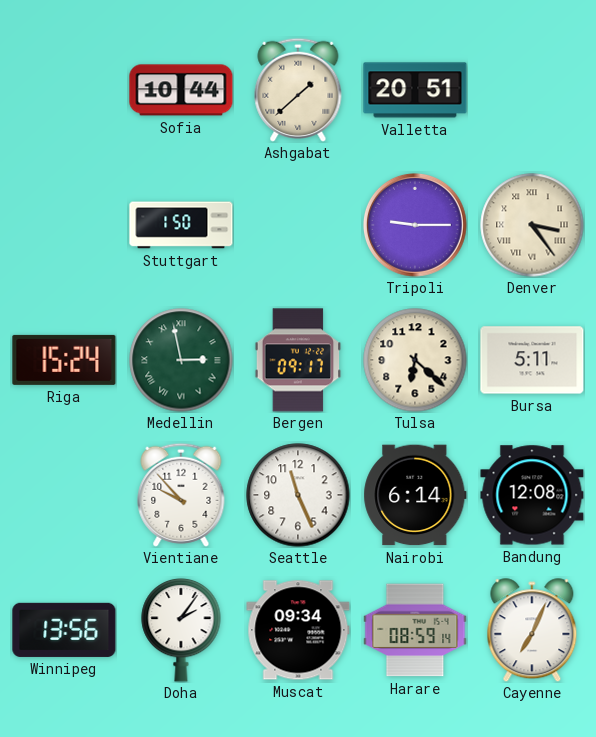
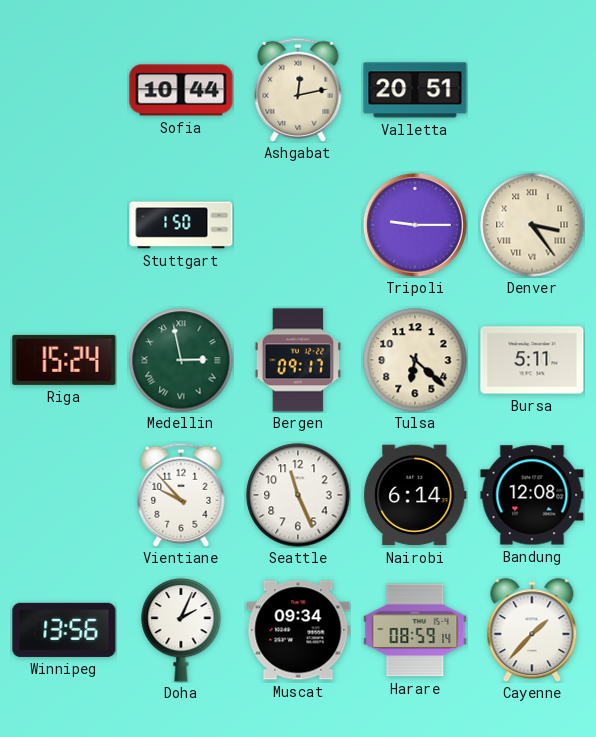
Ashgabat: 1:38 -> 12:13
Doha: 2:06 -> 2:04
Cayenne: 7:04 -> 1:37
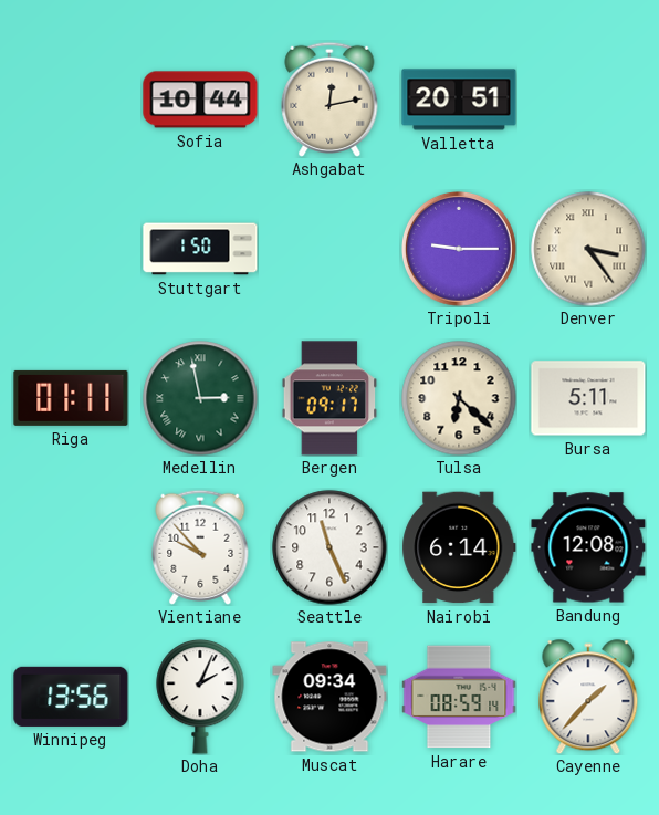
Riga: 15:24 -> 01:11
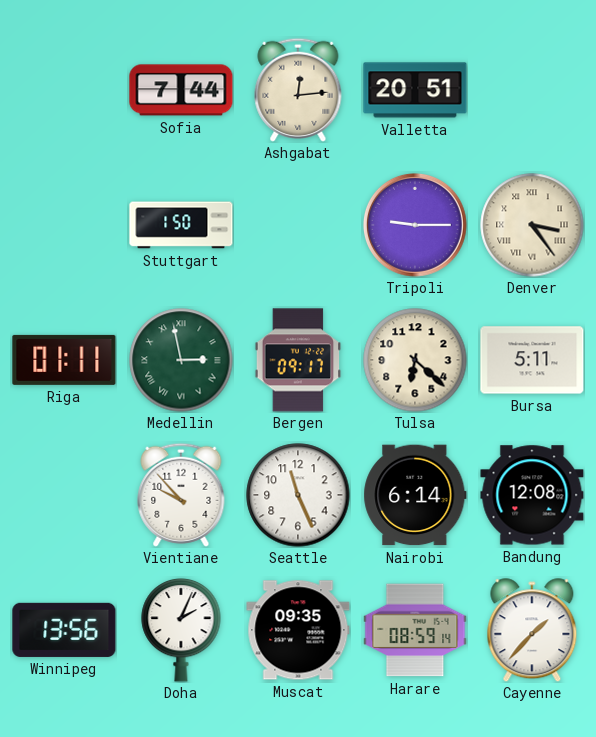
Sofia: 10:44 -> 7:44
Ashgabat: 12:13 -> 12:14
Muscat: 09:34 -> 09:35
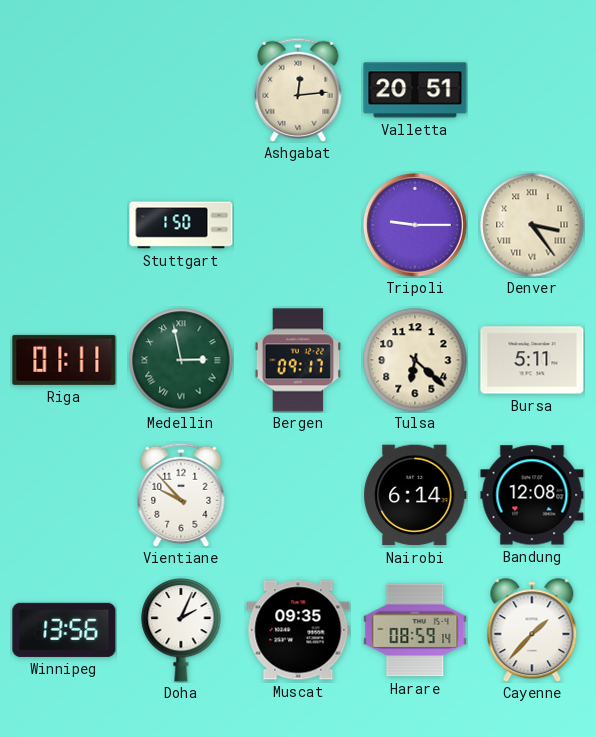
Sofia: 7:44 -> none
Seattle: 11:26 -> none
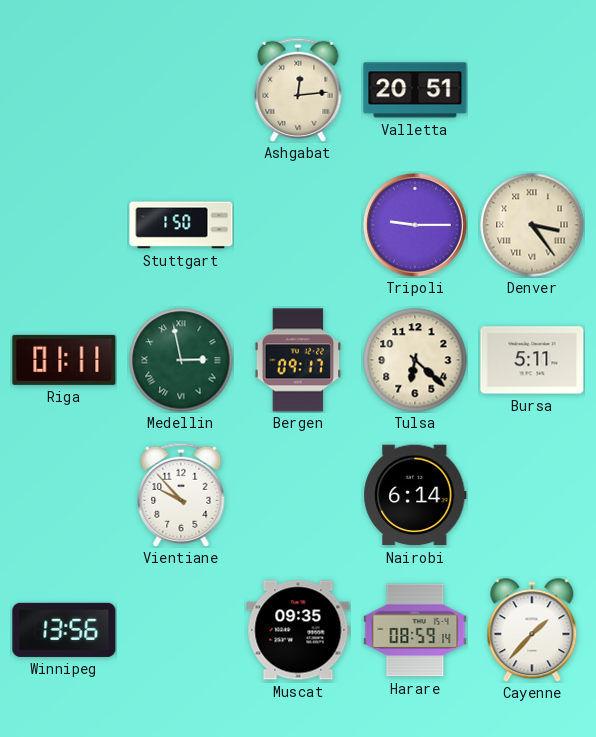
Bandung: 12:08 -> none
Doha: 2:04 -> none
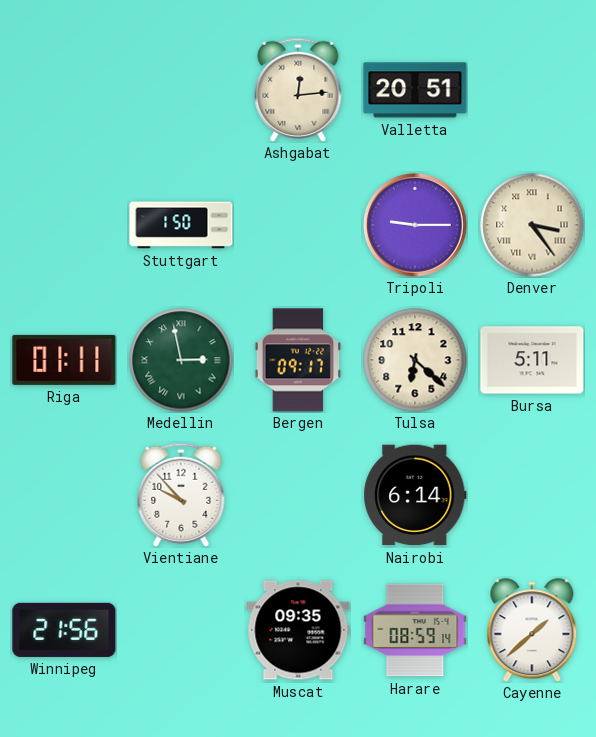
Winnipeg: 13:56 -> 21:56
Cayenne: 1:37 -> 1:38
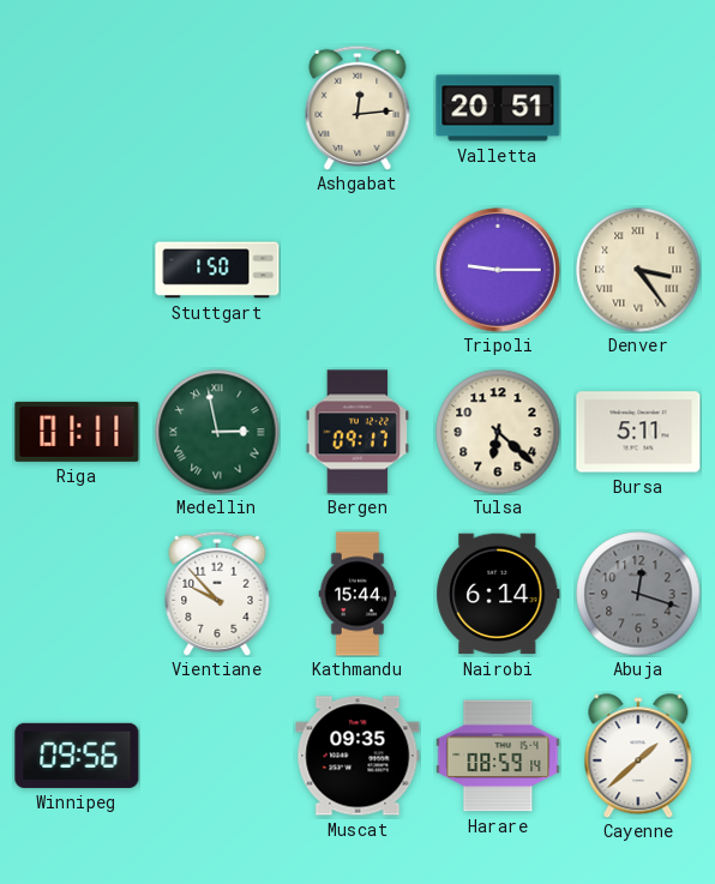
Kathmandu: none -> 15:44
Abuja: none -> 12:18
Winnipeg: 21:56 -> 09:56
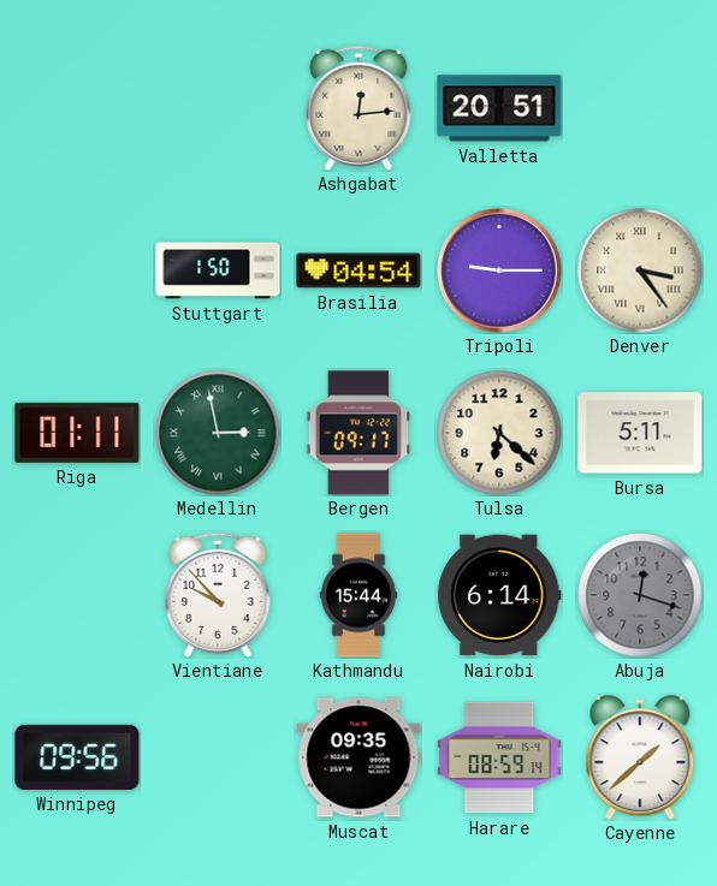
Brasilia: none -> 04:54
